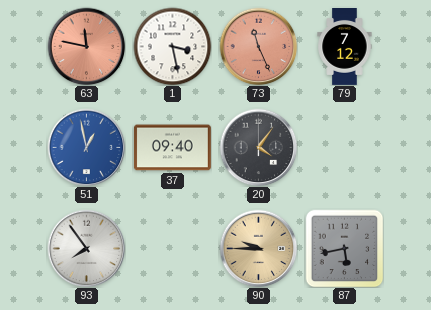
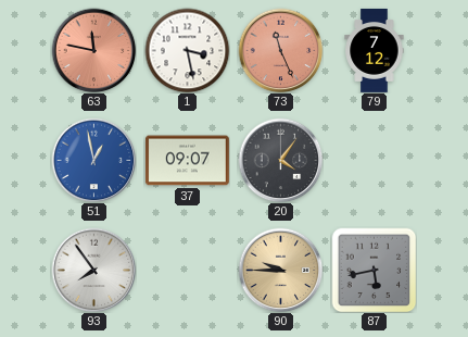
37: 09:40 -> 09:07
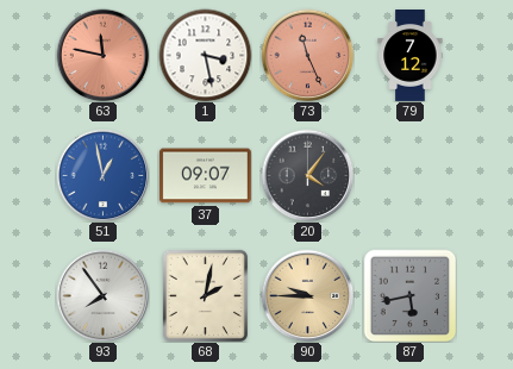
68: none -> 2:02
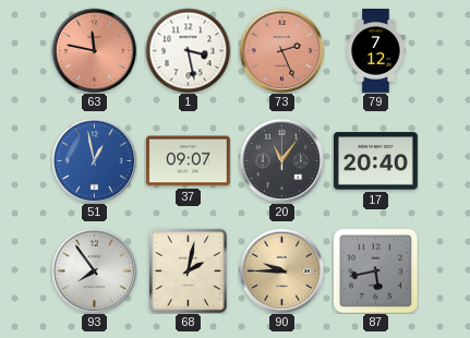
73: 11:26 -> 2:26
20: 4:06 -> 11:06
17: none -> 20:40
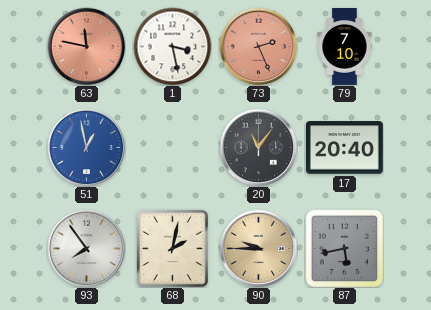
79: 7:12 -> 7:10
37: 09:07 -> none
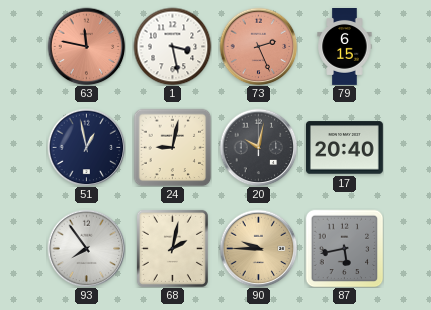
79: 7:10 -> 6:15
51 dial: blue -> navy
24: none -> 9:02
20: 11:06 -> 10:02
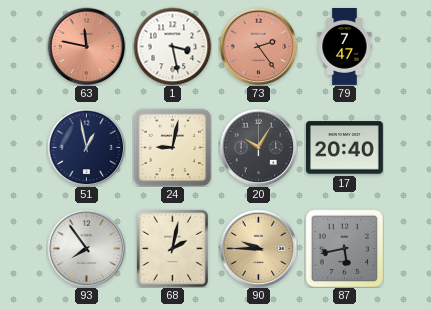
73: 2:26 -> 2:24
79: 6:15 -> 7:47
20: 10:02 -> 10:05
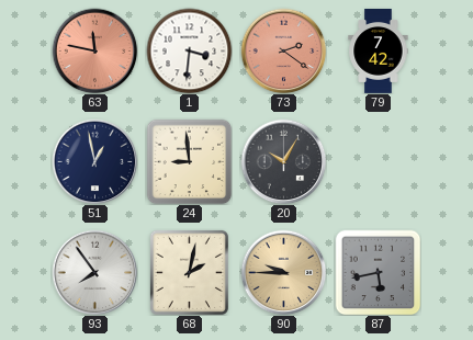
1: 3:28 -> 3:31
73: 2:24 -> 2:21
79: 7:47 -> 7:42
24: 9:02 -> 8:59
17: 20:40 -> none
